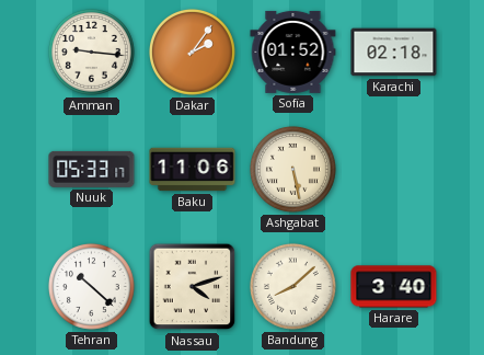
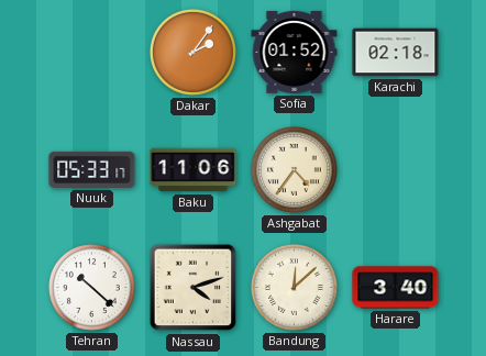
Amman: 9:16 -> none
Ashgabat: 5:28 -> 4:36
Bandung: 8:08 -> 12:08
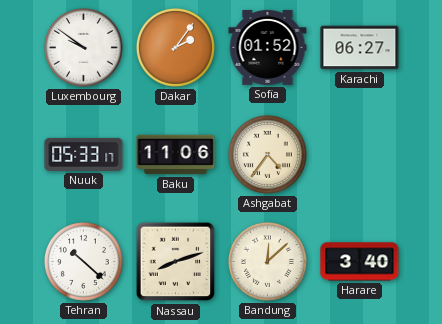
Luxembourg: none -> 9:51
Karachi: 02:18 -> 06:27
Nassau: 4:12 -> 8:12
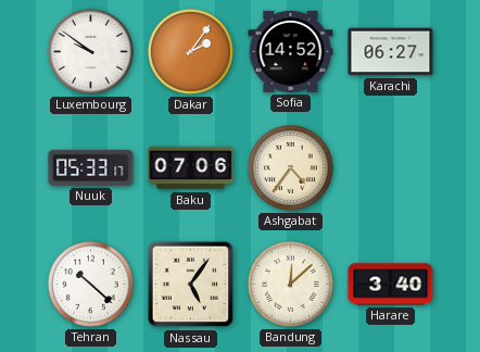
Sofia: 01:52 -> 14:52
Baku: 11:06 -> 07:06
Nassau: 8:12 -> 5:06
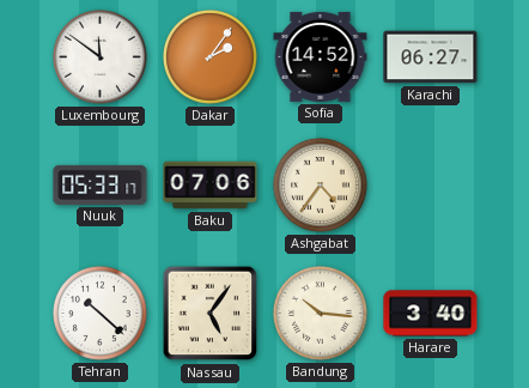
Luxembourg: 9:51 -> 11:51
Bandung: 12:08 -> 10:16
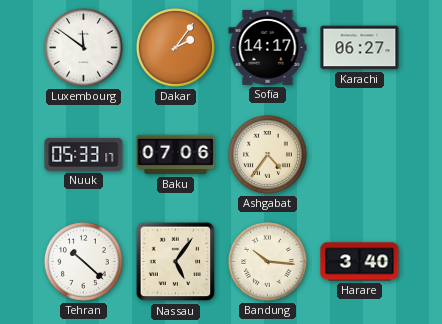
Sofia: 14:52 -> 14:17
